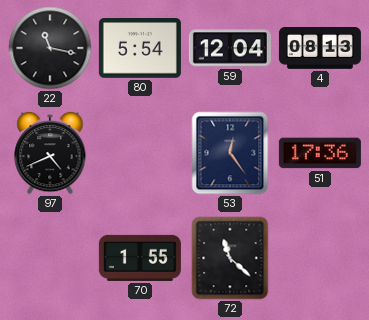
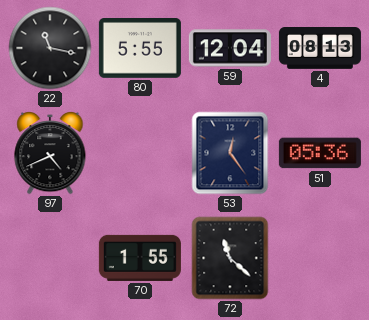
80: 5:54 -> 5:55
51: 17:36 -> 05:36
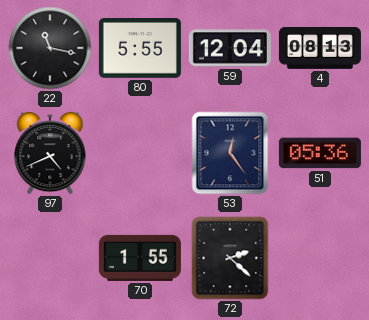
72: 11:22 -> 2:22
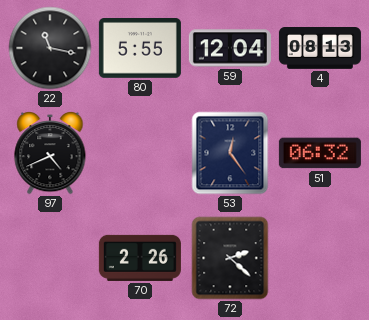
51: 05:36 -> 06:32
70: 1:55 -> 2:26
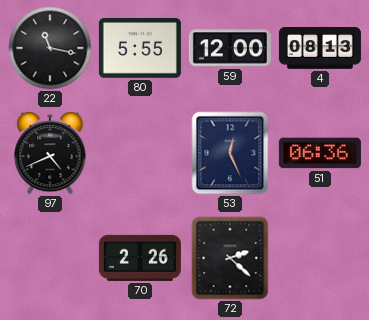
59: 12:04 -> 12:00
53: 12:24 -> 12:26
51: 06:32 -> 06:36
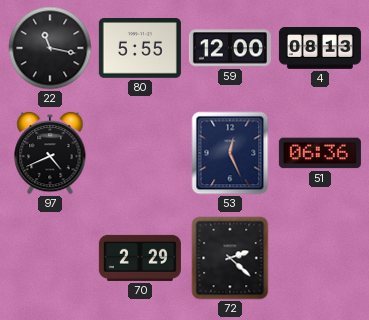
70: 2:26 -> 2:29
